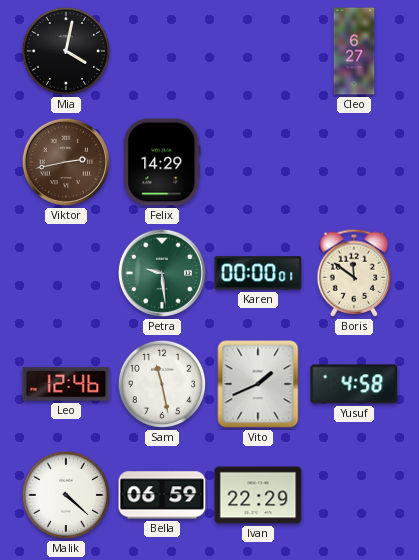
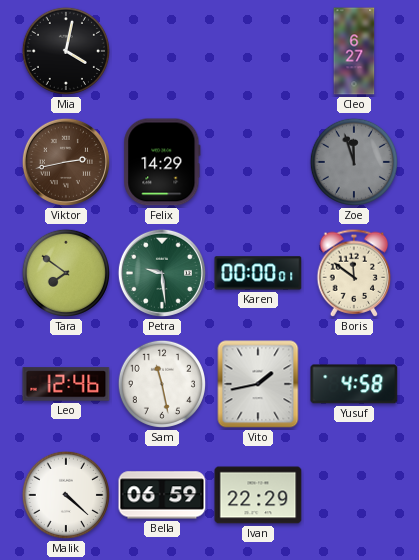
Zoe: none -> 11:57
Tara: none -> 7:51
Vito: 1:41 -> 1:43
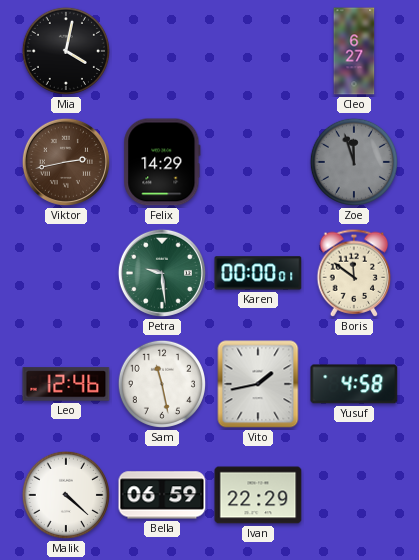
Tara: 7:51 -> none
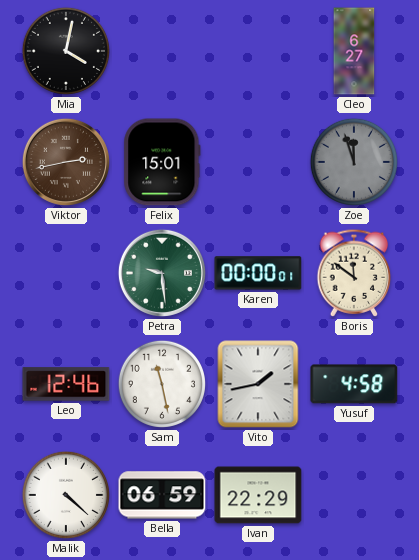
Felix: 14:29 -> 15:01
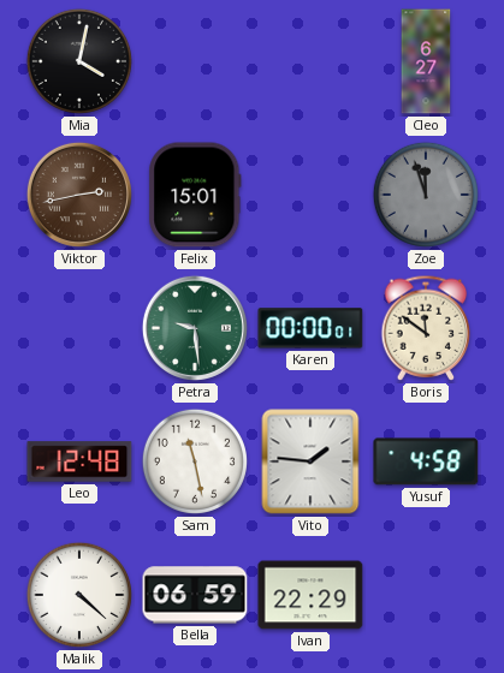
Leo: 12:46 -> 12:48
Vito: 1:43 -> 1:46
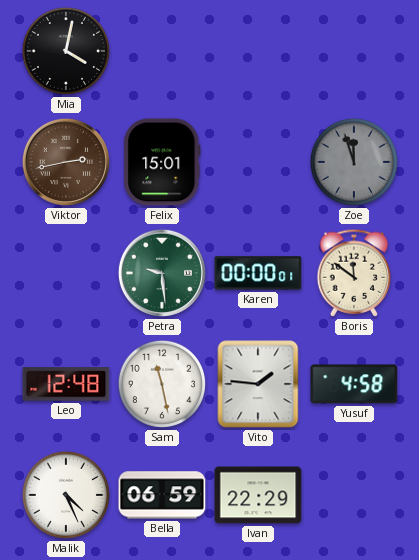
Cleo: 6:27 -> none
Malik: 4:22 -> 4:26
